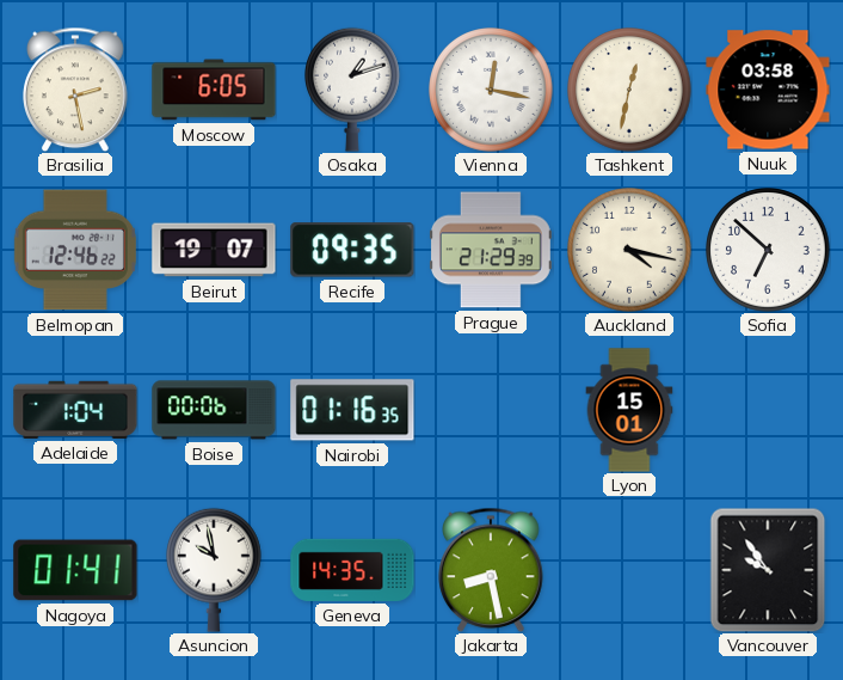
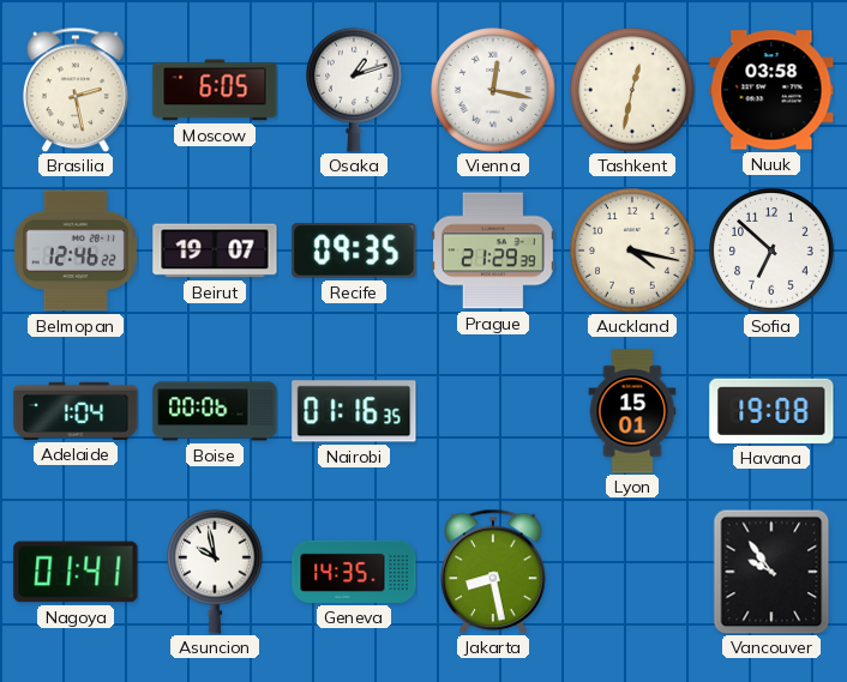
Havana: none -> 19:08
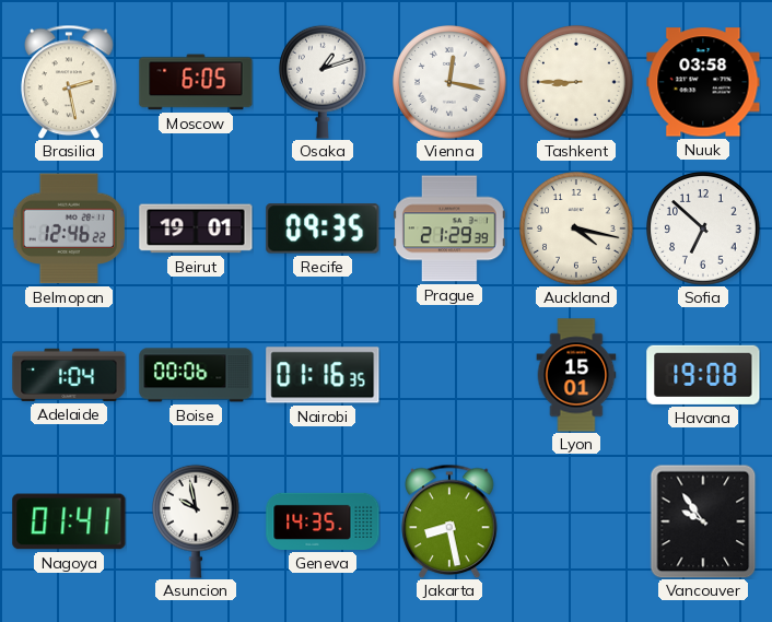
Tashkent: 12:32 -> 8:45
Beirut: 19:07 -> 19:01
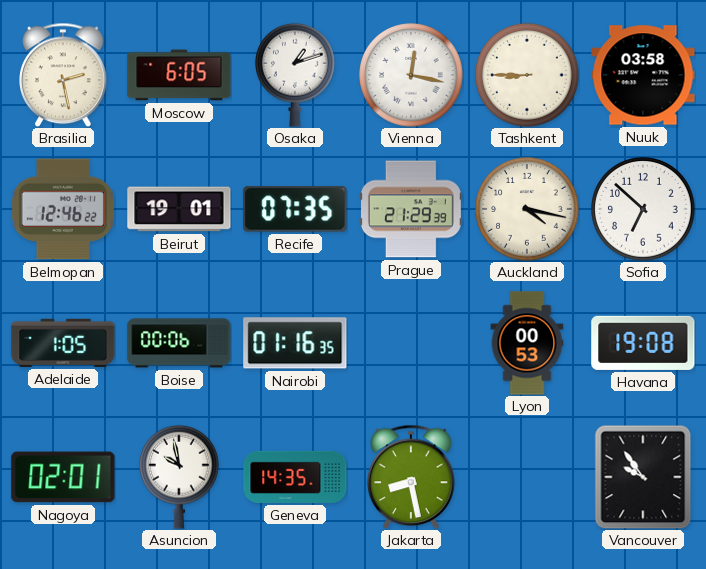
Recife: 09:35 -> 07:35
Adelaide: 1:04 -> 1:05
Lyon: 15:01 -> 00:53
Nagoya: 01:41 -> 02:01
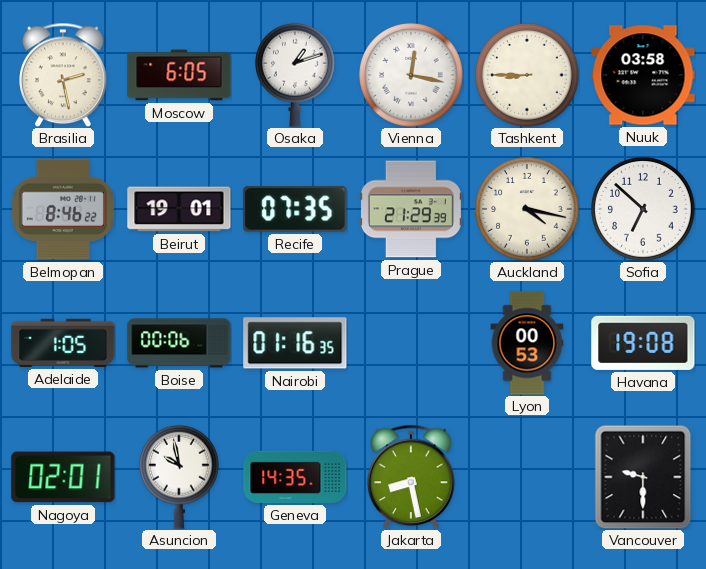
Belmopan: 12:46 -> 8:46
Vancouver: 9:54 -> 9:30
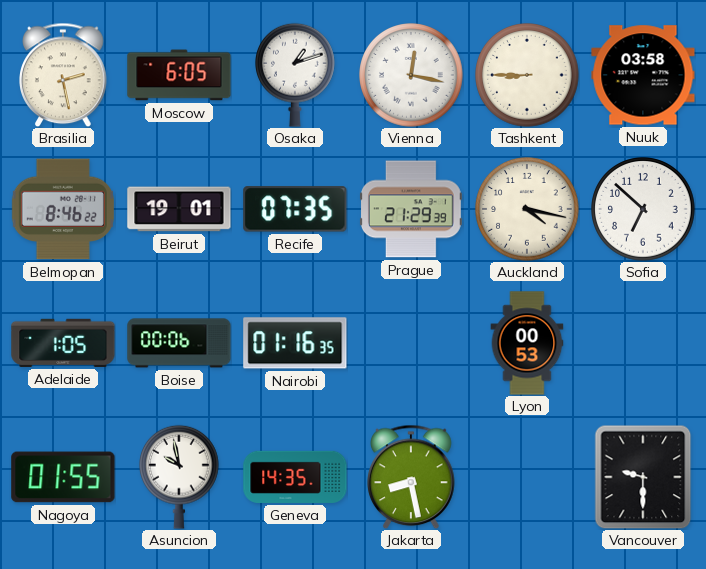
Havana: 19:08 -> none
Nagoya: 02:01 -> 01:55
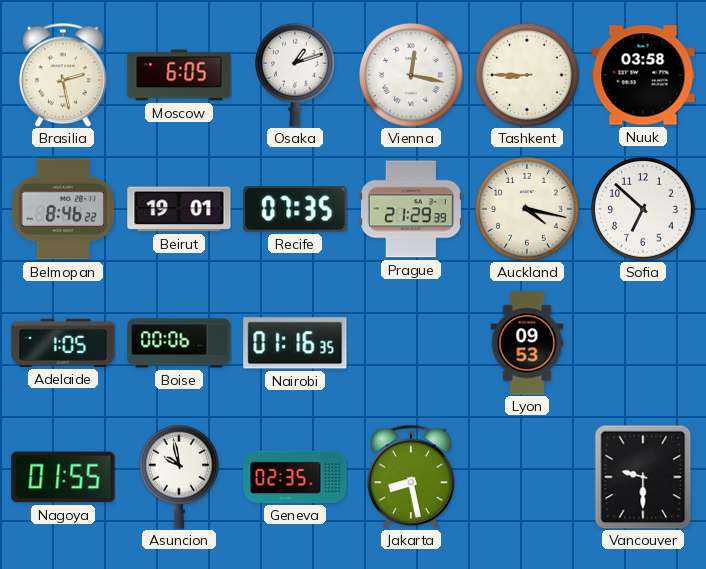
Lyon: 00:53 -> 09:53
Geneva: 14:35 -> 02:35
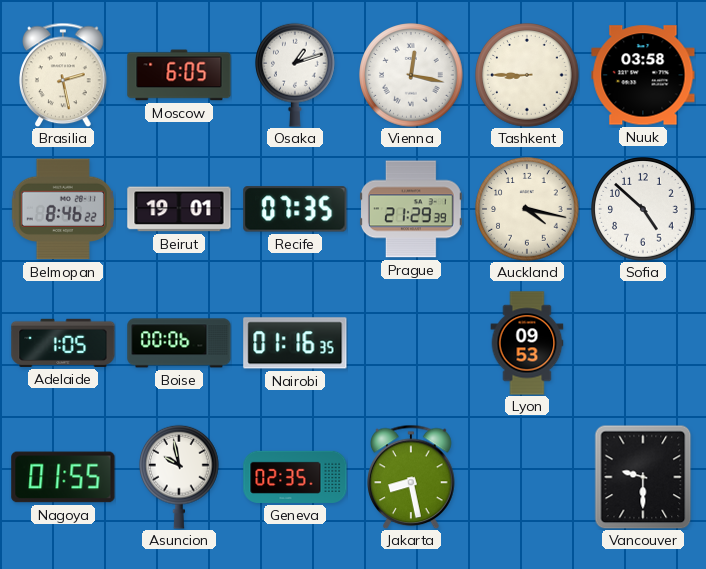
Sofia: 6:52 -> 4:52
